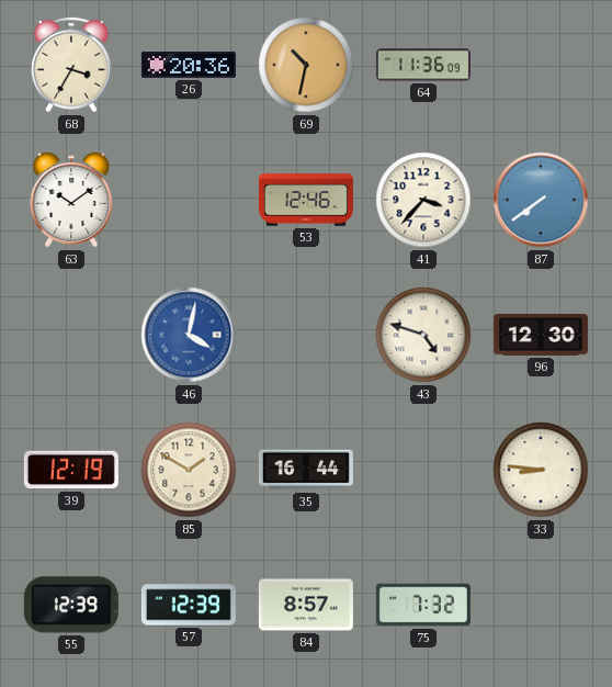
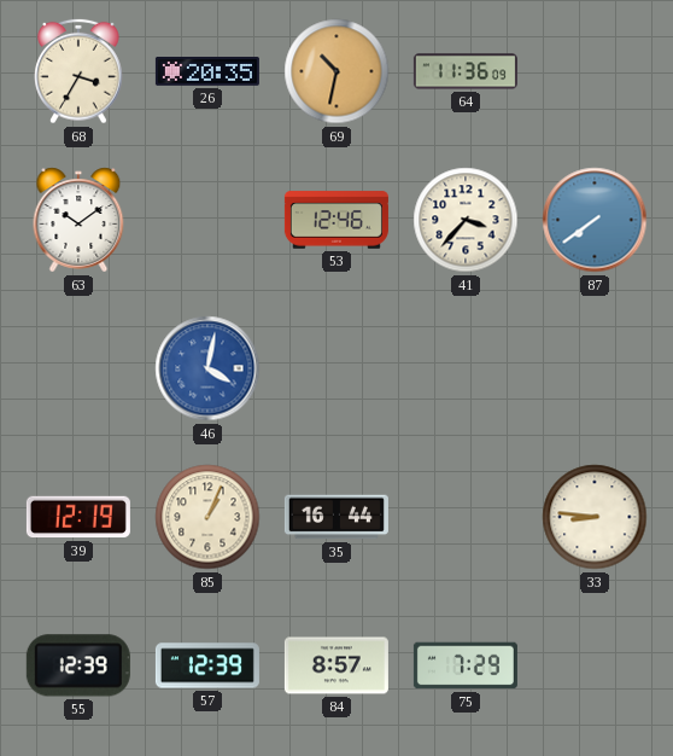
26: 20:36 -> 20:35
43: 4:48 -> none
96: 12:30 -> none
85: 1:50 -> 1:04
75: 7:32 -> 7:29
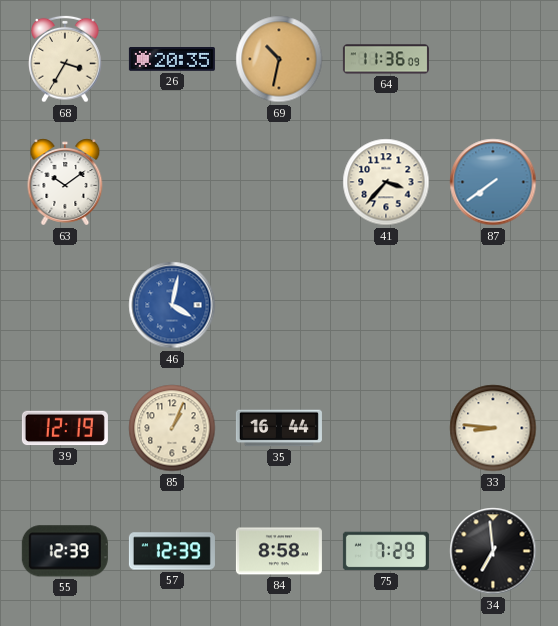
53: 12:46 -> none
84: 8:57 -> 8:58
34: none -> 6:59
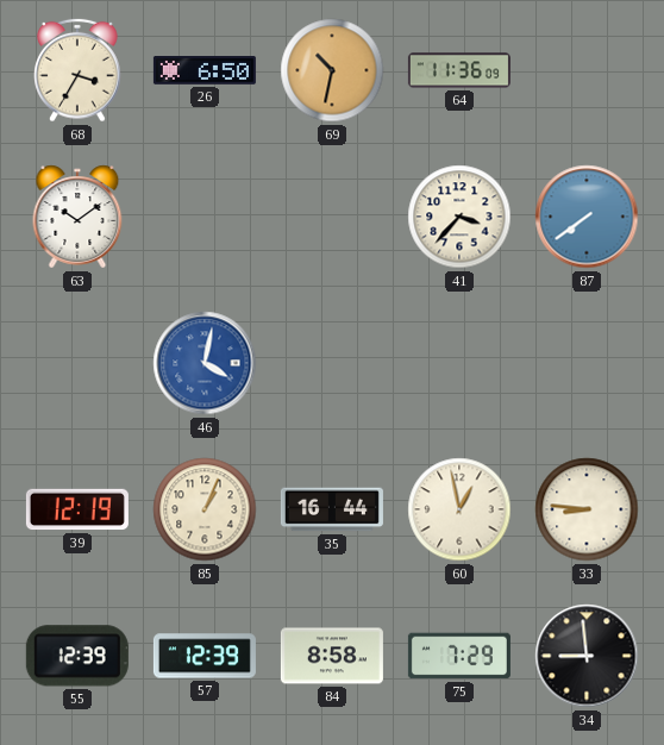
26: 20:35 -> 6:50
60: none -> 12:58
34: 6:59 -> 8:59
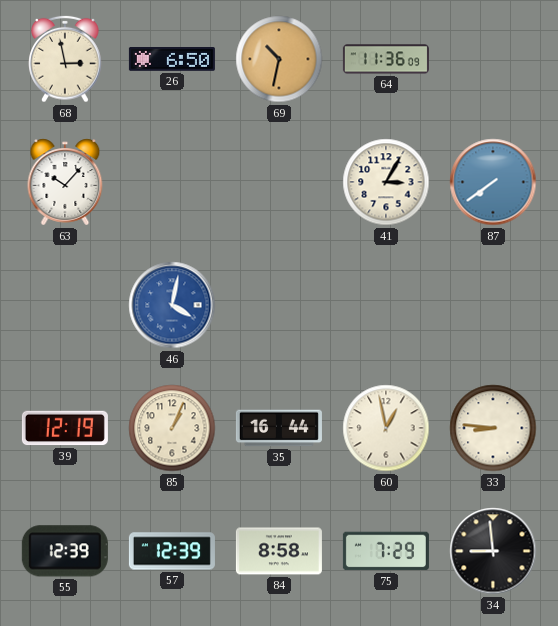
68: 3:35 -> 2:58
63: 10:09 -> 10:07
41: 3:37 -> 3:05
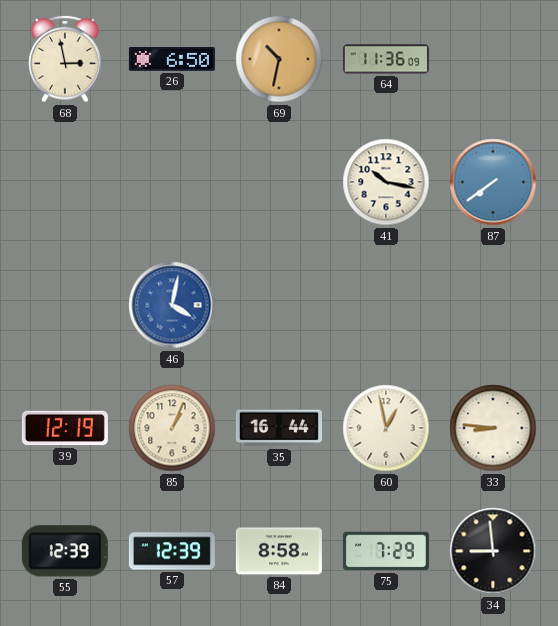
63: 10:07 -> none
41: 3:05 -> 10:17
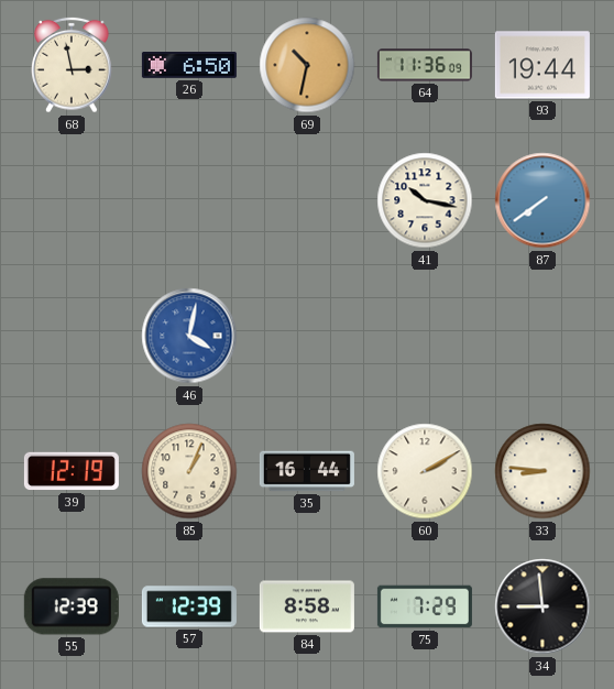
93: none -> 19:44
60: 12:58 -> 2:10
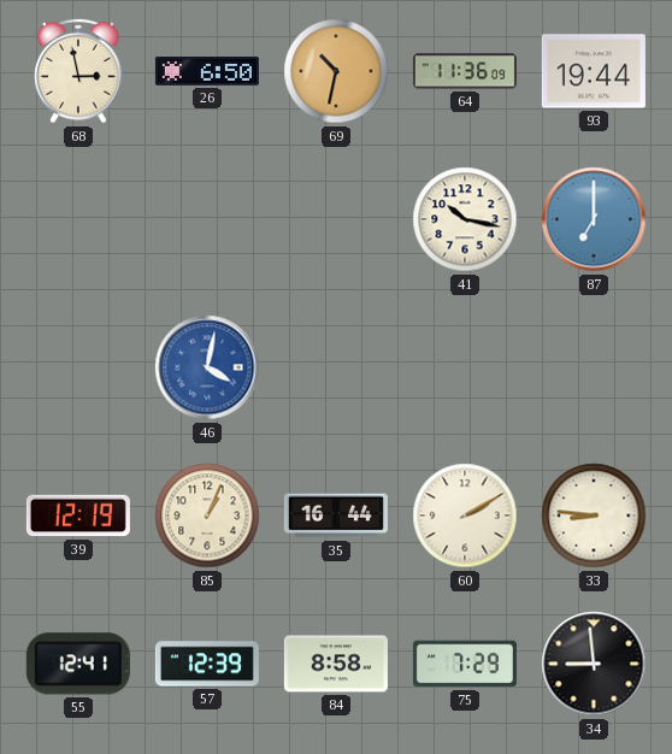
87: 7:39 -> 7:00
55: 12:39 -> 12:41
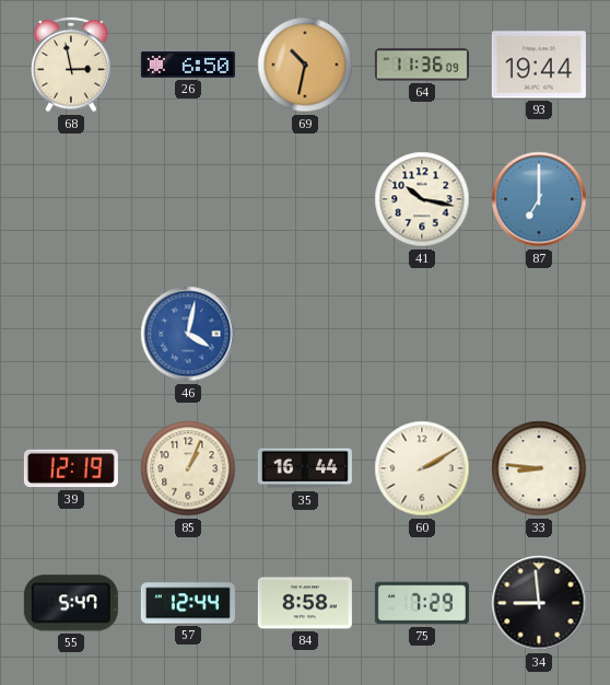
55: 12:41 -> 5:47
57: 12:39 -> 12:44
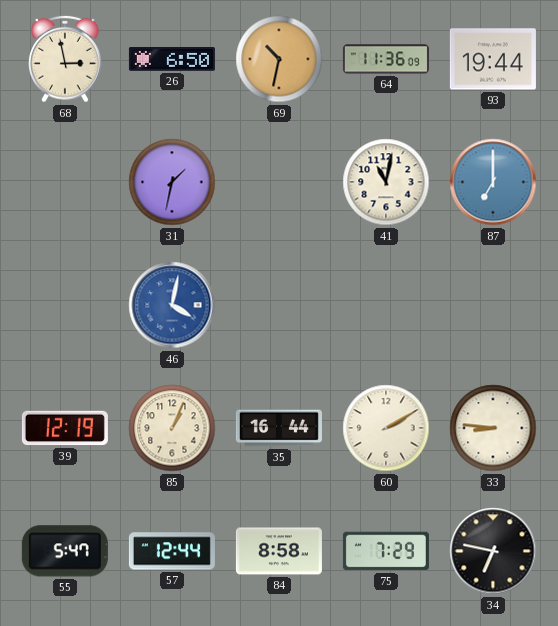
31: none -> 1:32
41: 10:17 -> 11:02
34: 8:59 -> 6:47
